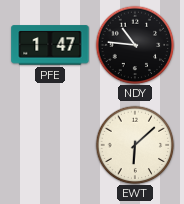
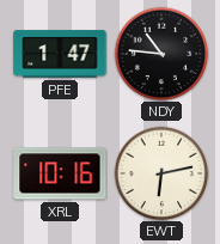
XRL: none -> 10:16
EWT: 6:08 -> 6:13
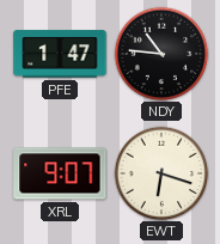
XRL: 10:16 -> 9:07
EWT: 6:13 -> 6:18
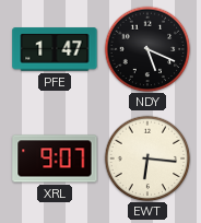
NDY: 10:46 -> 5:19
EWT: 6:18 -> 6:16
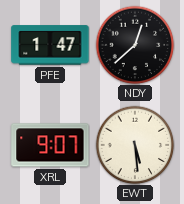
NDY: 5:19 -> 12:38
EWT: 6:16 -> 5:29
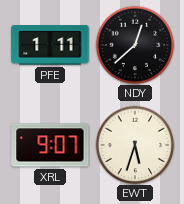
PFE: 1:47 -> 1:11
EWT: 5:29 -> 5:33
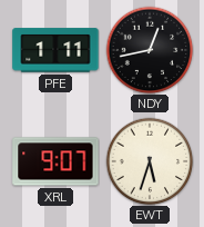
NDY: 12:38 -> 12:43
